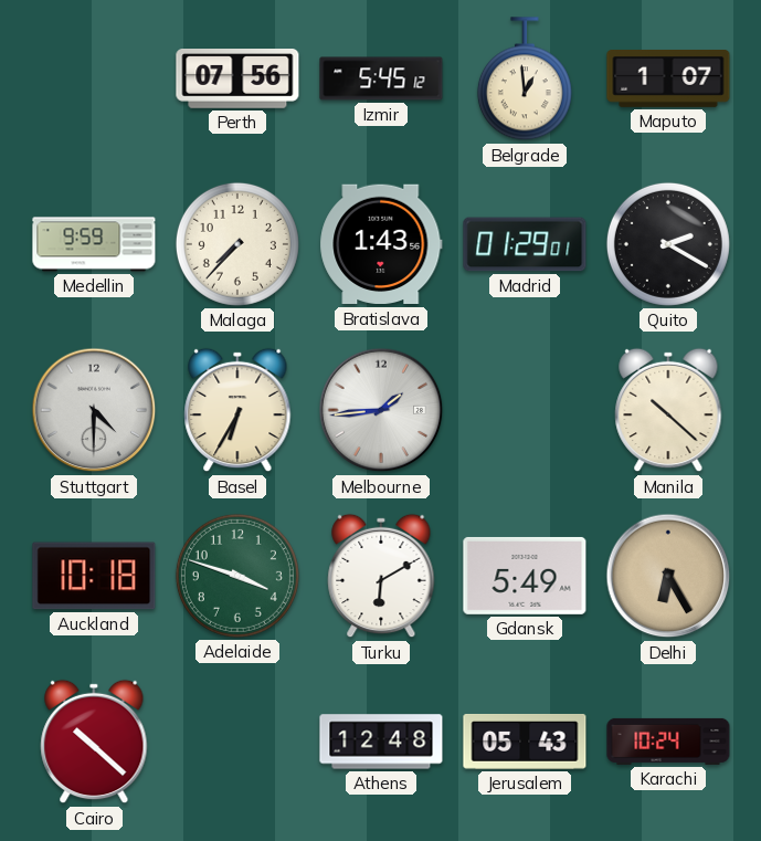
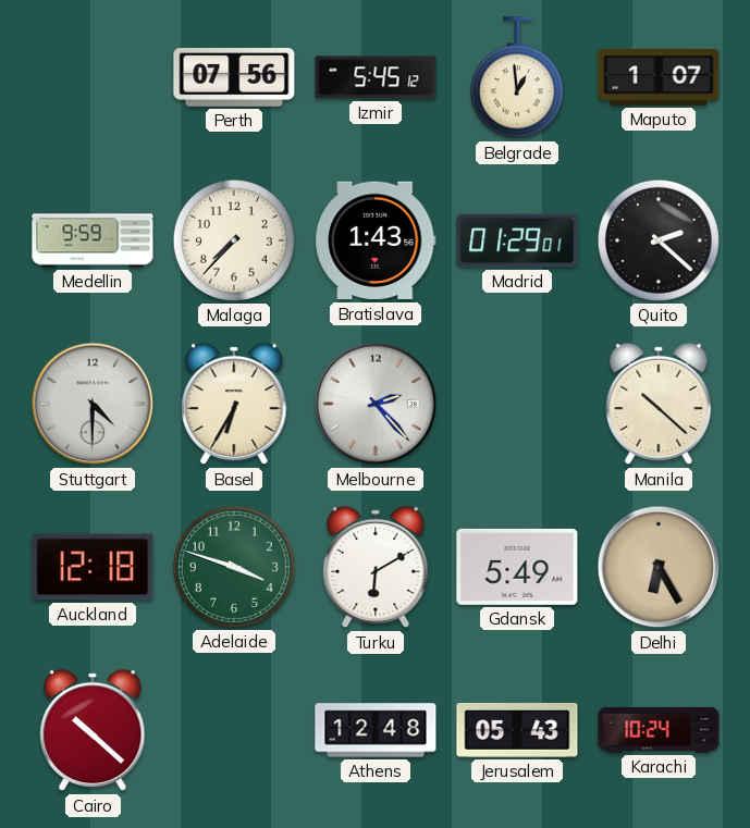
Quito: 2:20 -> 2:22
Melbourne: 1:44 -> 2:23
Auckland: 10:18 -> 12:18
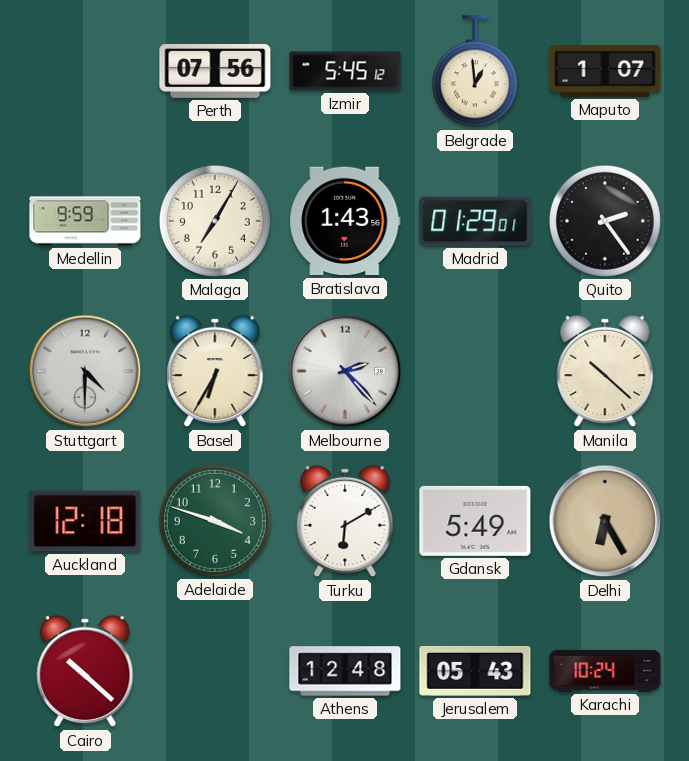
Malaga: 7:37 -> 7:05
Quito: 2:22 -> 2:24
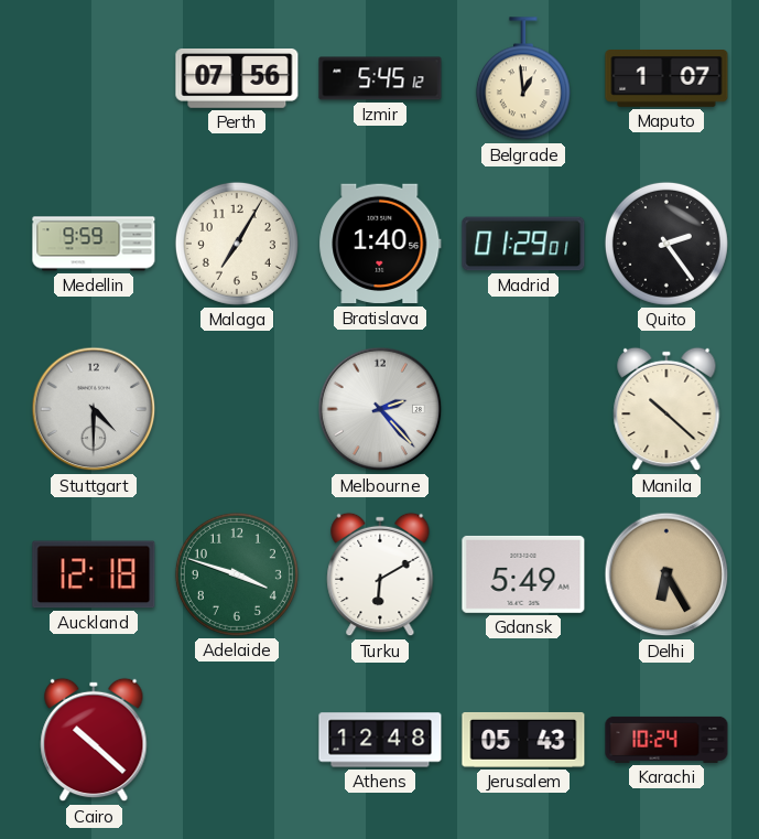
Bratislava: 1:43 -> 1:40
Basel: 6:35 -> none
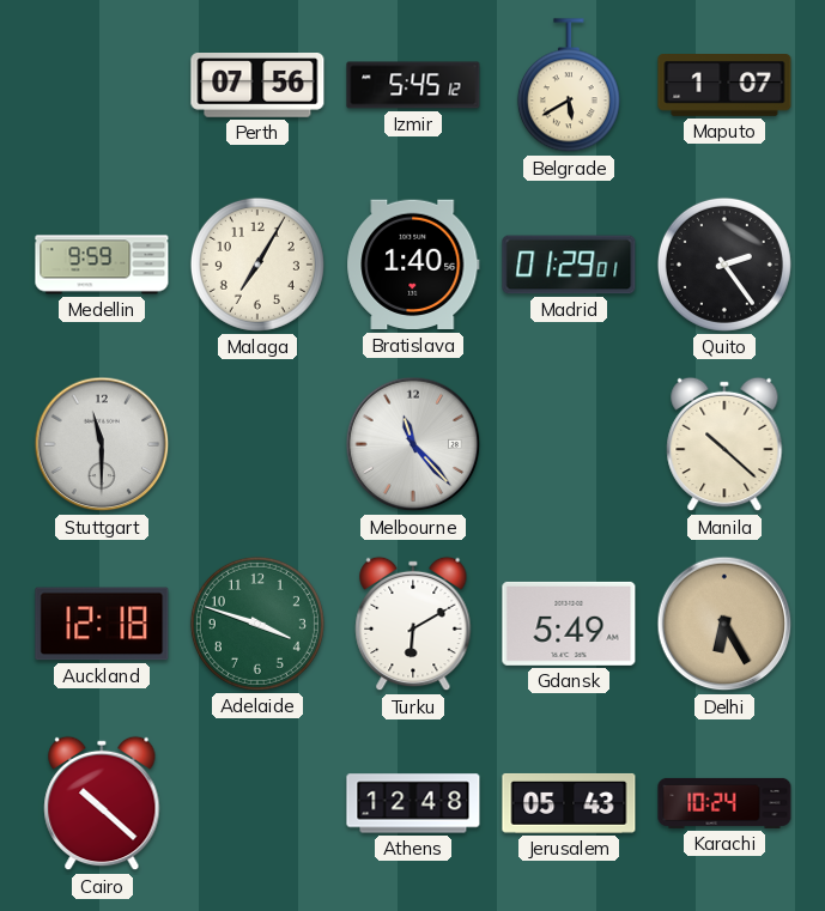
Belgrade: 12:59 -> 5:40
Stuttgart: 4:30 -> 11:30
Melbourne: 2:23 -> 11:23
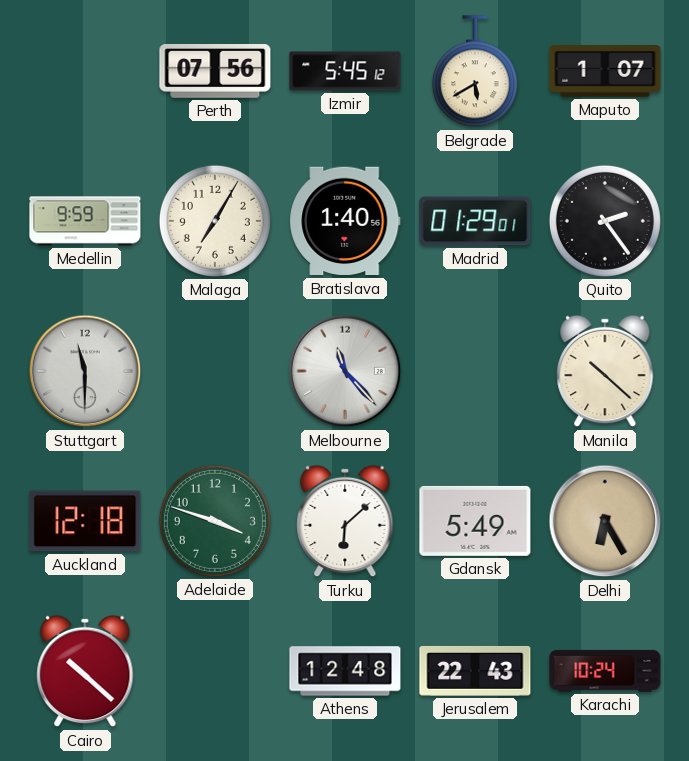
Turku: 6:10 -> 6:08
Jerusalem: 05:43 -> 22:43
